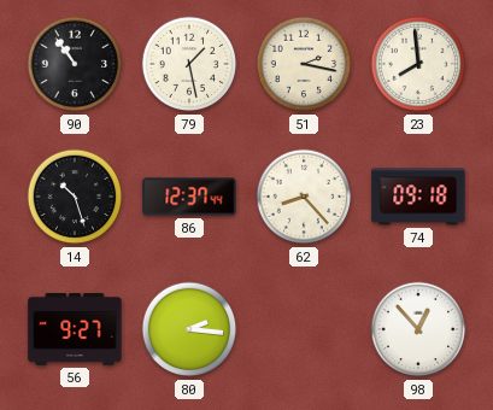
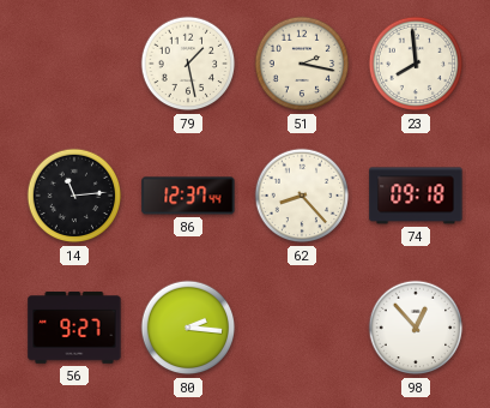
90: 10:54 -> none
14: 10:27 -> 11:14
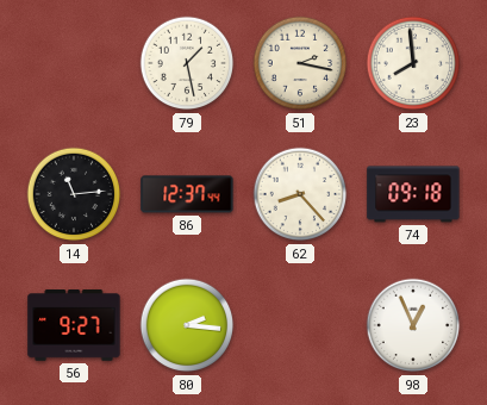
98: 12:53 -> 12:56
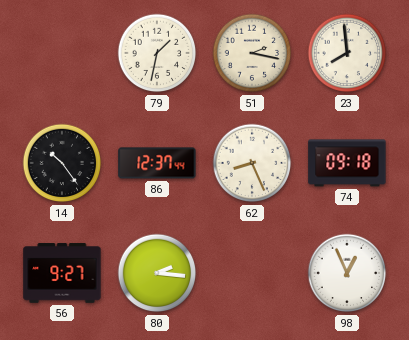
79: 1:28 -> 1:32
14: 11:14 -> 10:24
62: 8:23 -> 8:26
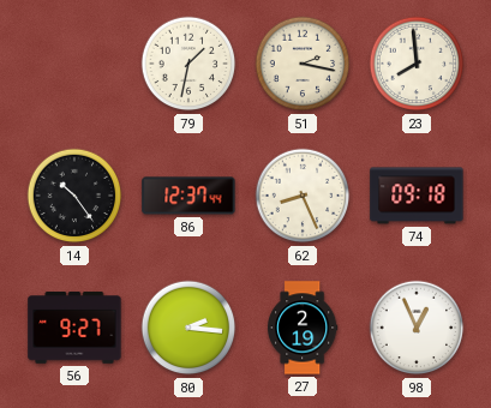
27: none -> 2:19
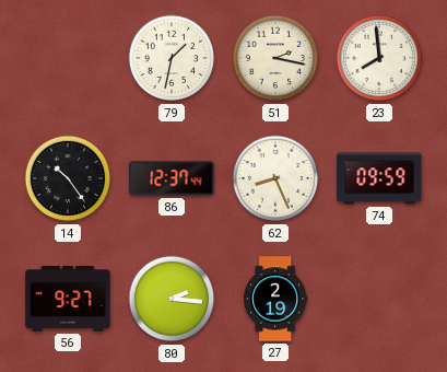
74: 09:18 -> 09:59
98: 12:56 -> none
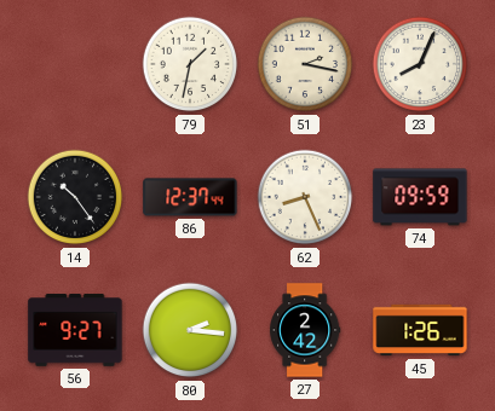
23: 7:59 -> 8:04
27: 2:19 -> 2:42
45: none -> 1:26
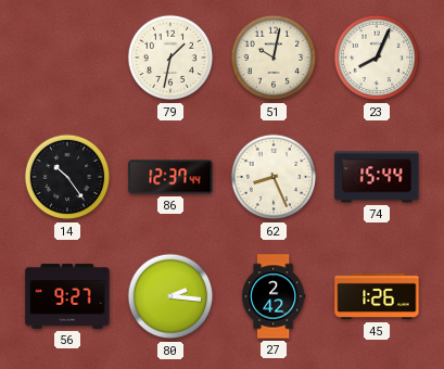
51: 2:17 -> 10:02
74: 09:59 -> 15:44
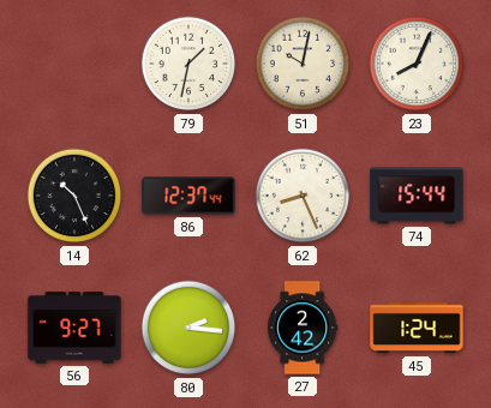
14: 10:24 -> 10:26
45: 1:26 -> 1:24
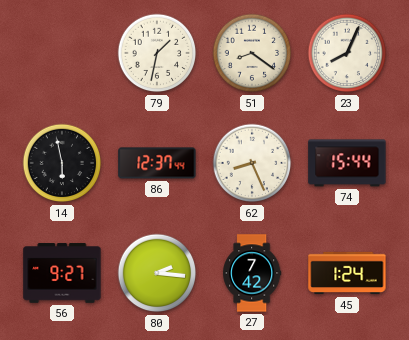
51: 10:02 -> 8:21
14: 10:26 -> 5:58
27: 2:42 -> 7:42
